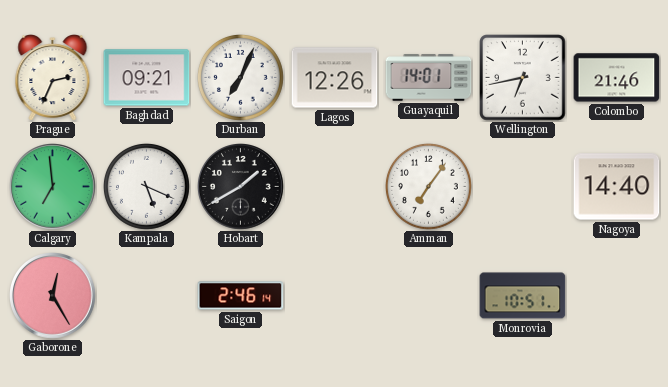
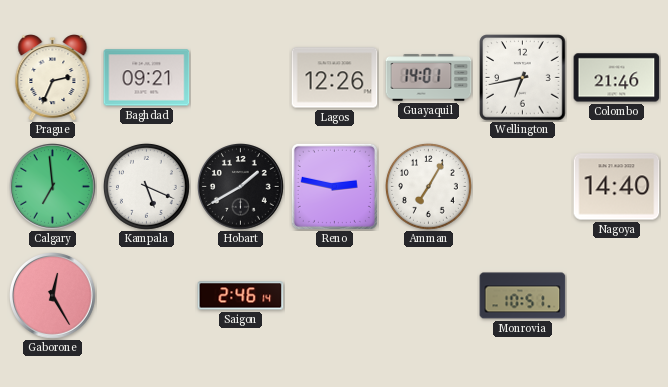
Durban: 7:04 -> none
Reno: none -> 2:47
Amman: 7:06 -> 7:05
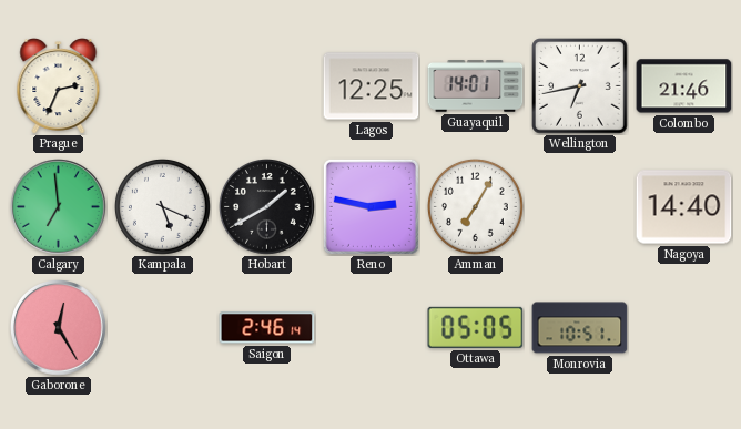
Baghdad: 09:21 -> none
Lagos: 12:26 -> 12:25
Ottawa: none -> 05:05
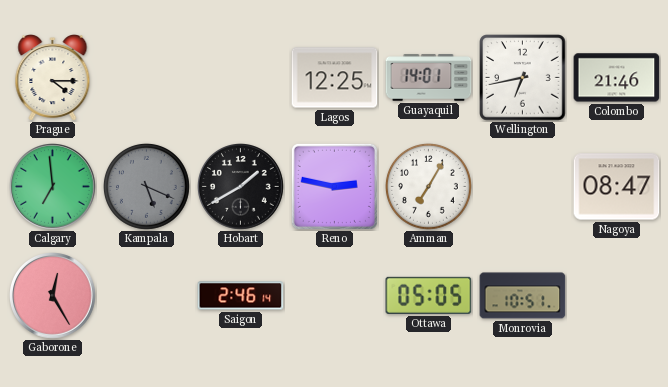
Prague: 2:34 -> 4:15
Kampala dial: white -> grey
Nagoya: 14:40 -> 08:47
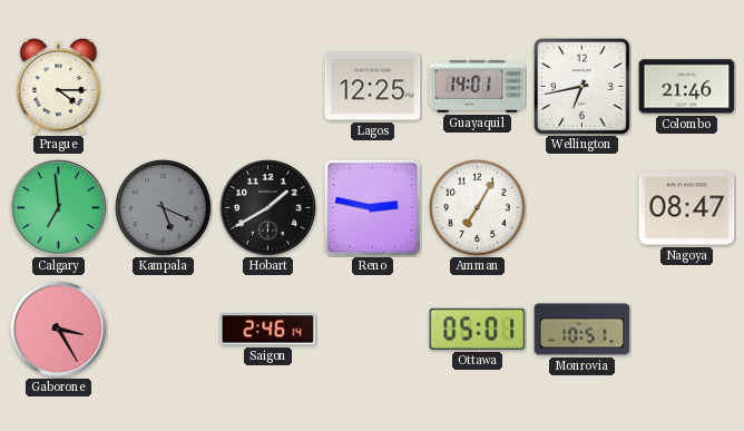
Gaborone: 12:25 -> 3:25
Ottawa: 05:05 -> 05:01
